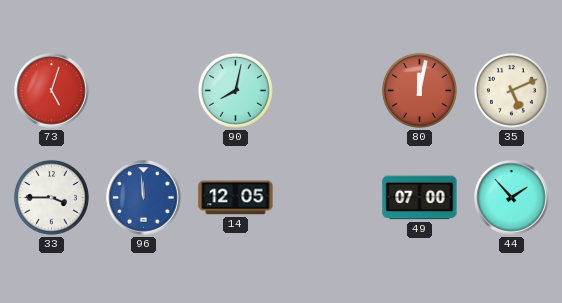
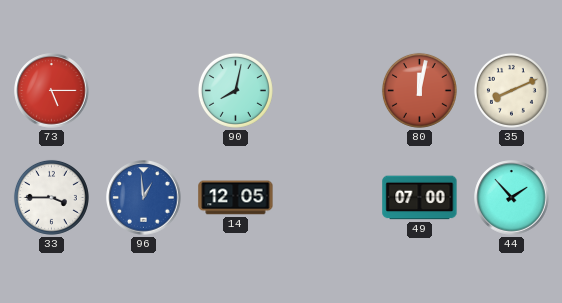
73: 5:03 -> 5:15
35: 5:11 -> 8:11
96: 11:59 -> 12:59
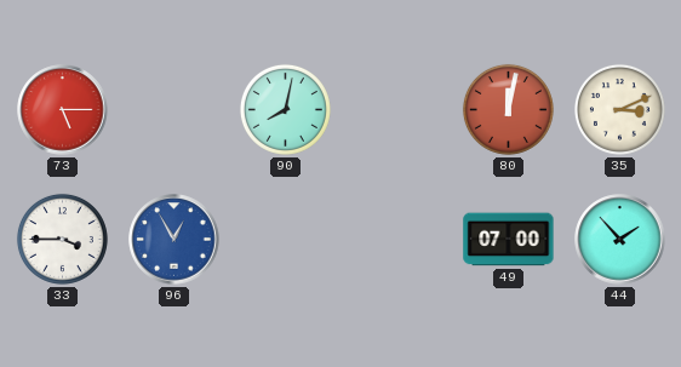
35: 8:11 -> 3:11
96: 12:59 -> 12:55
14: 12:05 -> none
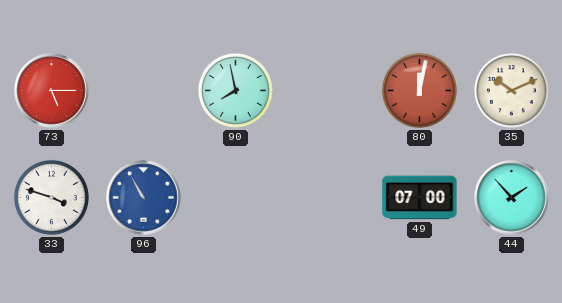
90: 8:02 -> 7:58
35: 3:11 -> 10:11
33: 3:45 -> 3:48
96: 12:55 -> 10:55
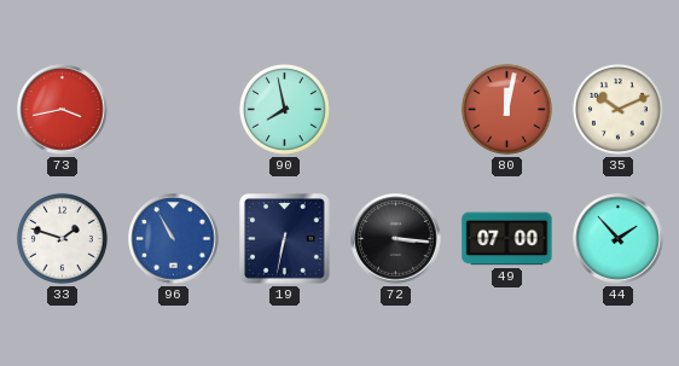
73: 5:15 -> 3:43
33: 3:48 -> 1:48
19: none -> 6:32
72: none -> 3:16
